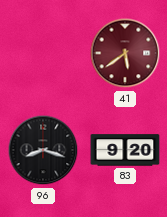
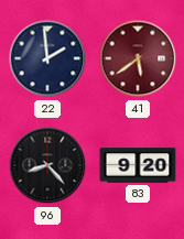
22: none -> 1:59
96: 8:18 -> 8:23
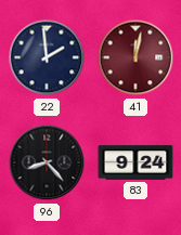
41: 5:39 -> 12:02
83: 9:20 -> 9:24
